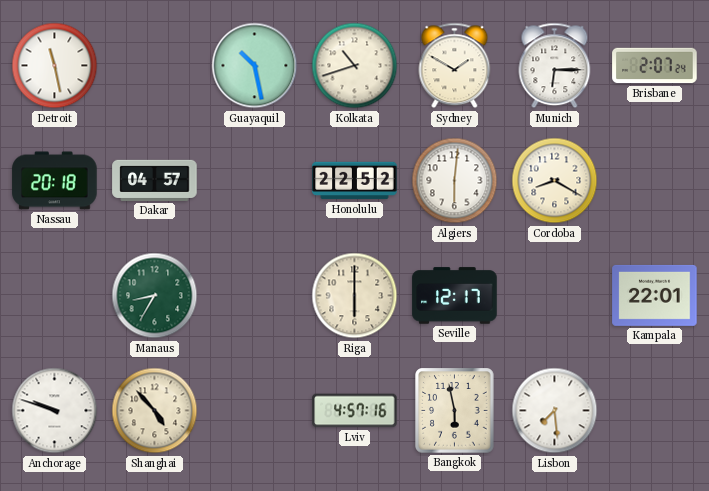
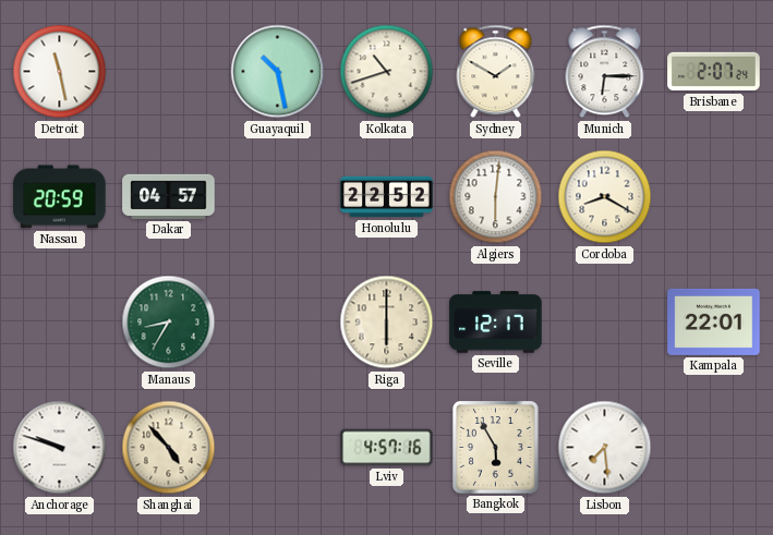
Nassau: 20:18 -> 20:59
Bangkok: 5:58 -> 5:55
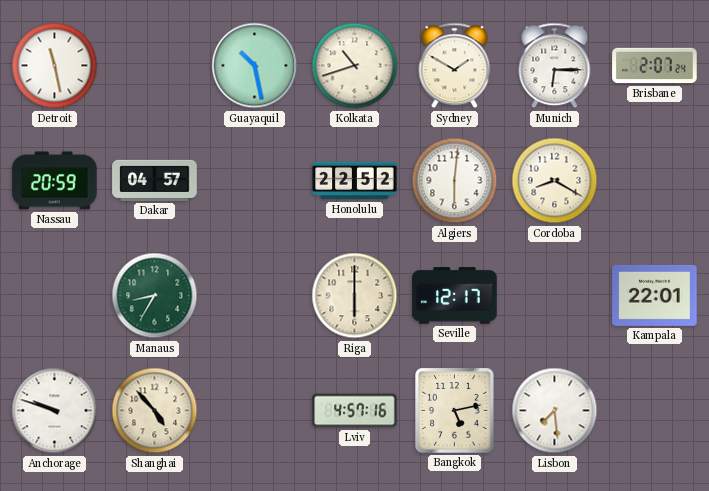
Bangkok: 5:55 -> 5:13
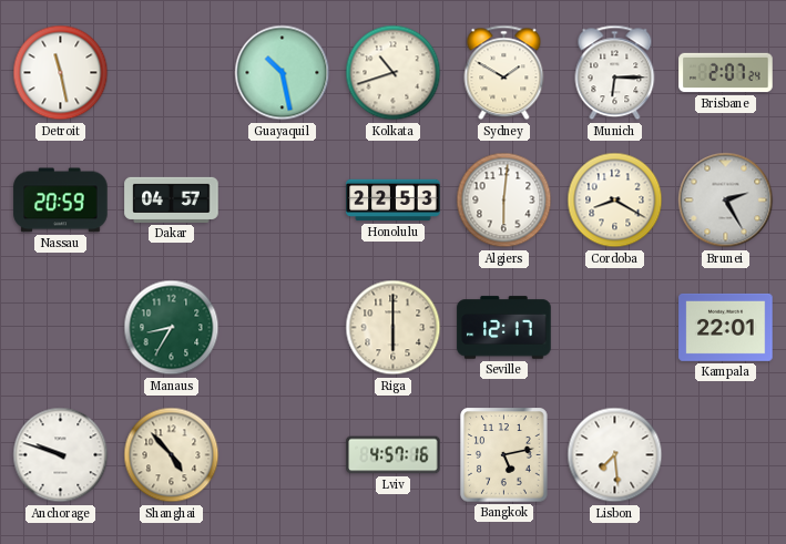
Honolulu: 22:52 -> 22:53
Brunei: none -> 2:25
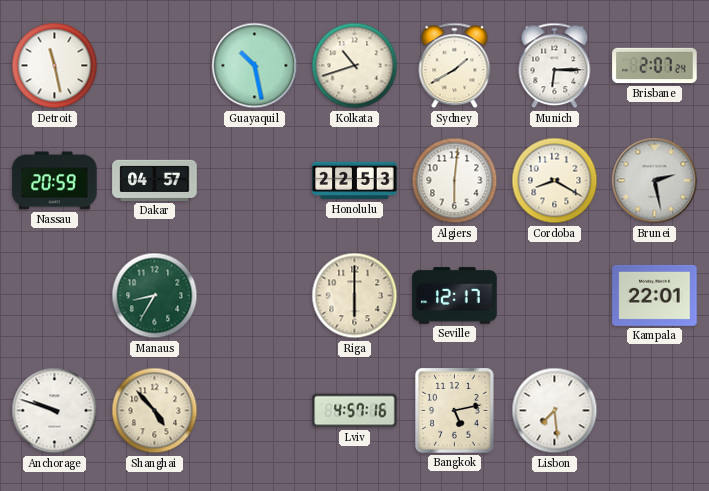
Sydney: 1:50 -> 1:40
Brunei: 2:25 -> 2:28
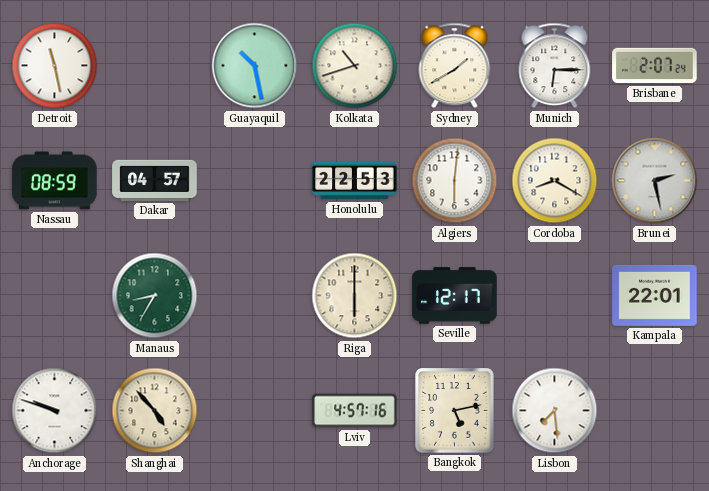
Nassau: 20:59 -> 08:59
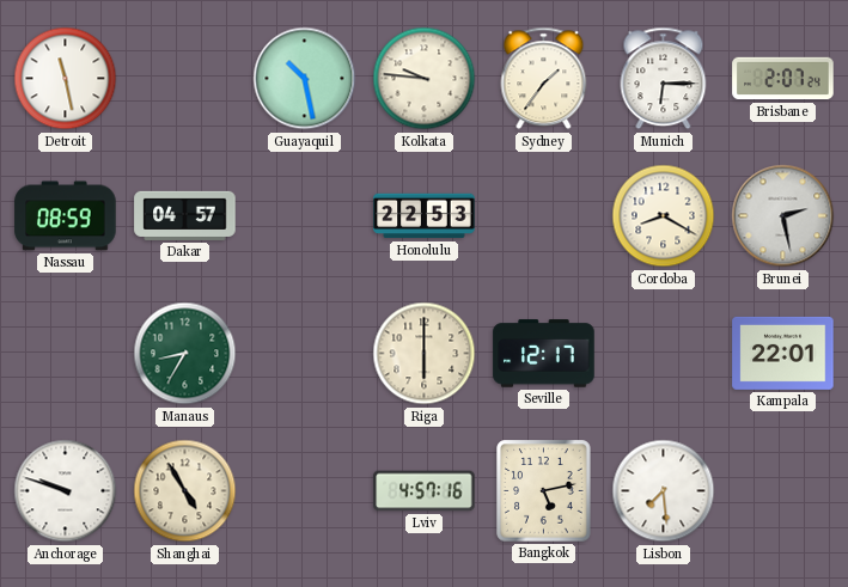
Kolkata: 10:42 -> 9:46
Sydney: 1:40 -> 1:36
Algiers: 6:01 -> none
Shanghai: 4:53 -> 4:55
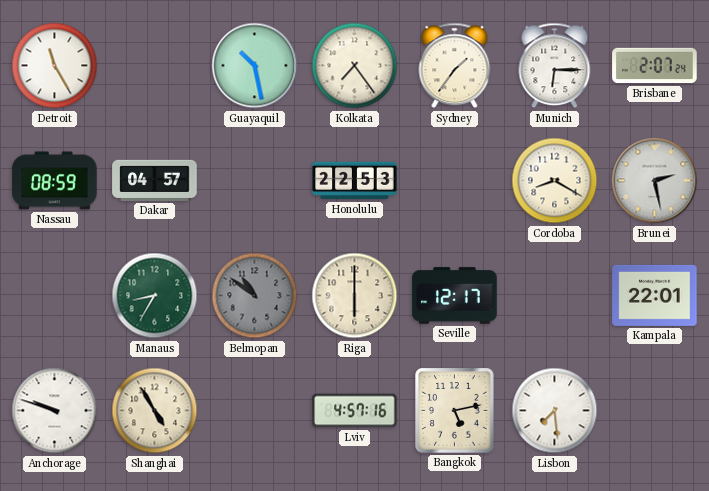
Detroit: 11:28 -> 11:25
Kolkata: 9:46 -> 7:24
Belmopan: none -> 10:51
